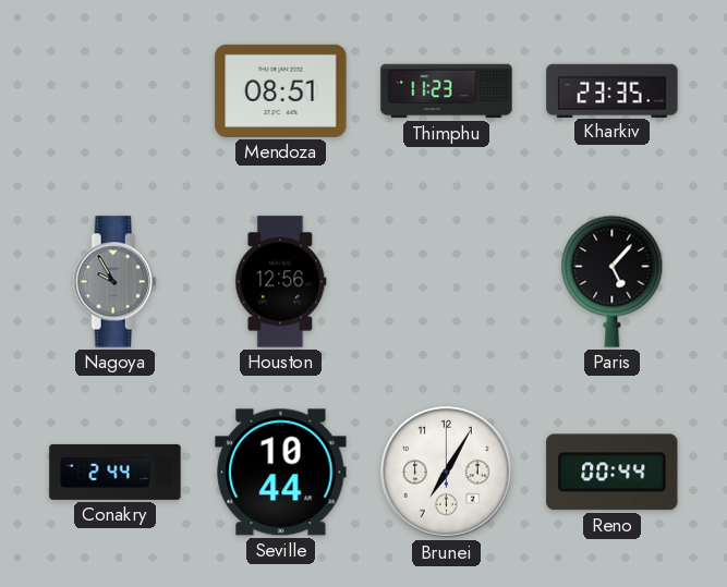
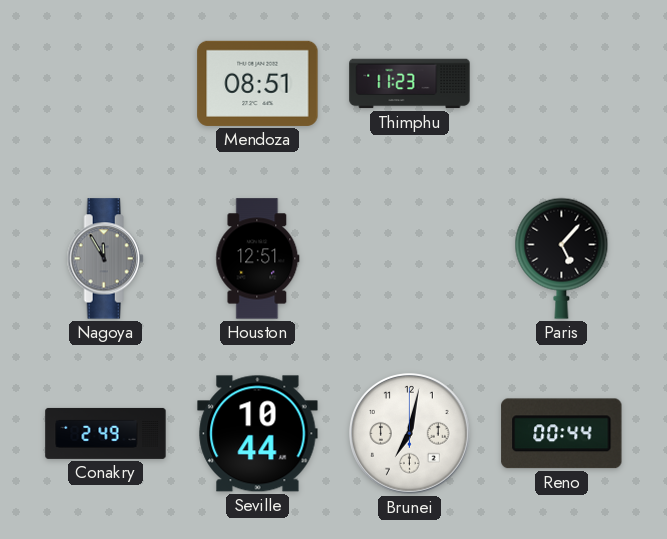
Kharkiv: 23:35 -> none
Nagoya: 9:55 -> 11:55
Houston: 12:56 -> 12:51
Conakry: 2:44 -> 2:49
Brunei: 7:05 -> 7:02
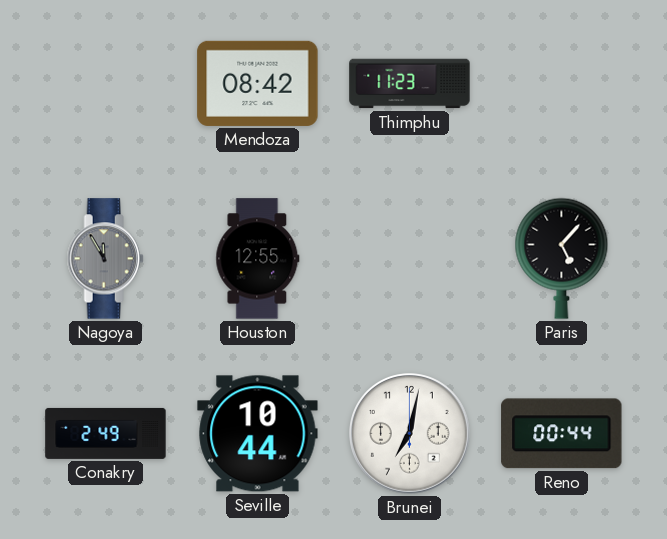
Mendoza: 08:51 -> 08:42
Houston: 12:51 -> 12:55
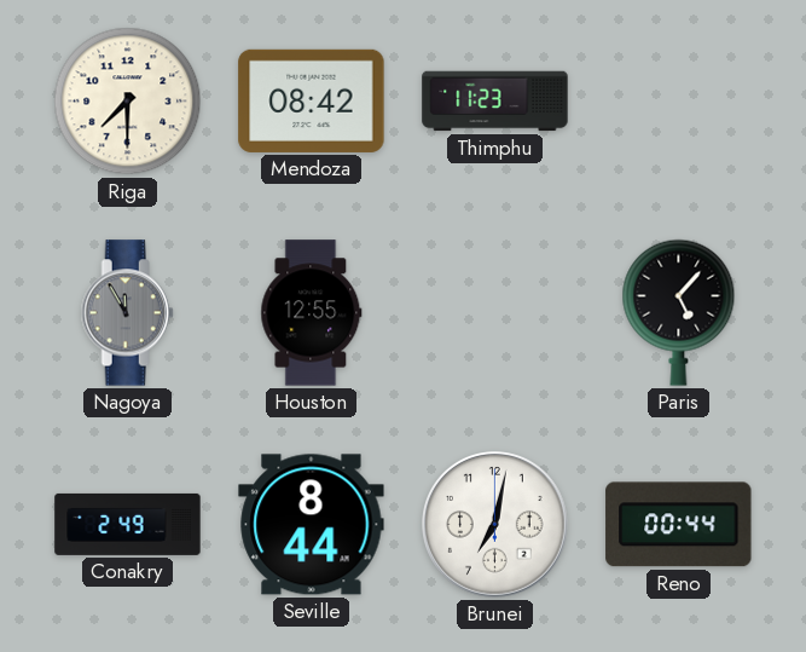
Riga: none -> 7:30
Seville: 10:44 -> 8:44
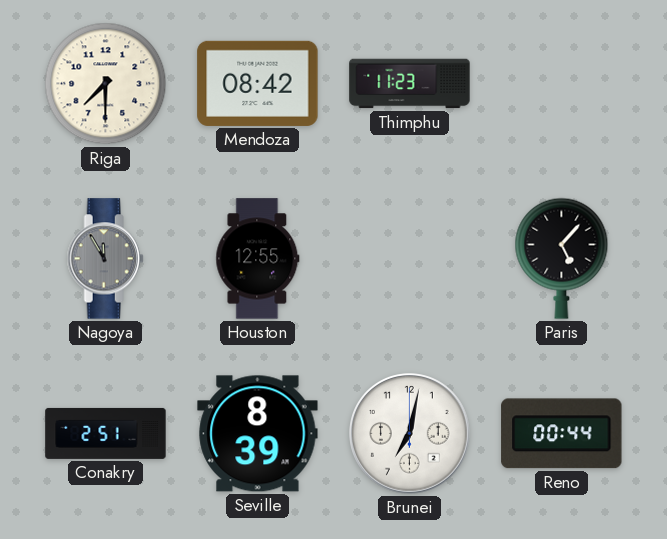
Conakry: 2:49 -> 2:51
Seville: 8:44 -> 8:39
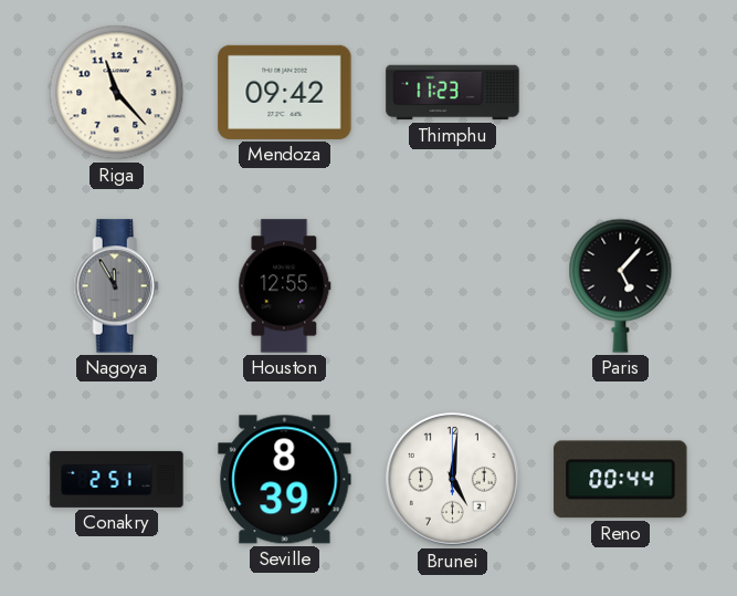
Riga: 7:30 -> 11:23
Mendoza: 08:42 -> 09:42
Brunei: 7:02 -> 5:01
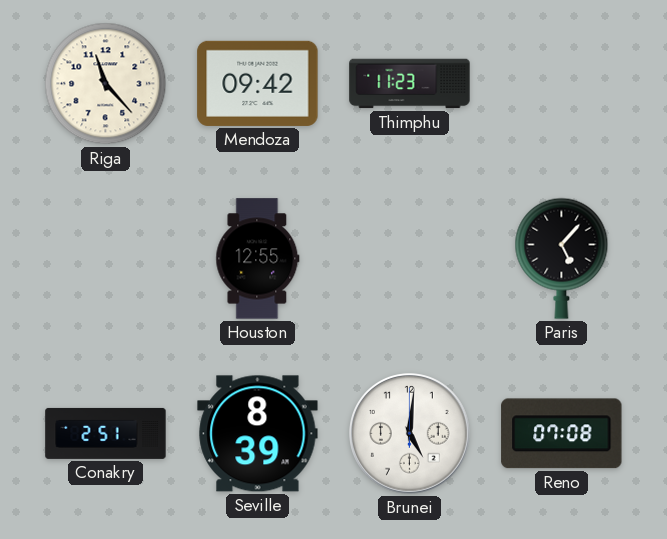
Nagoya: 11:55 -> none
Reno: 00:44 -> 07:08
